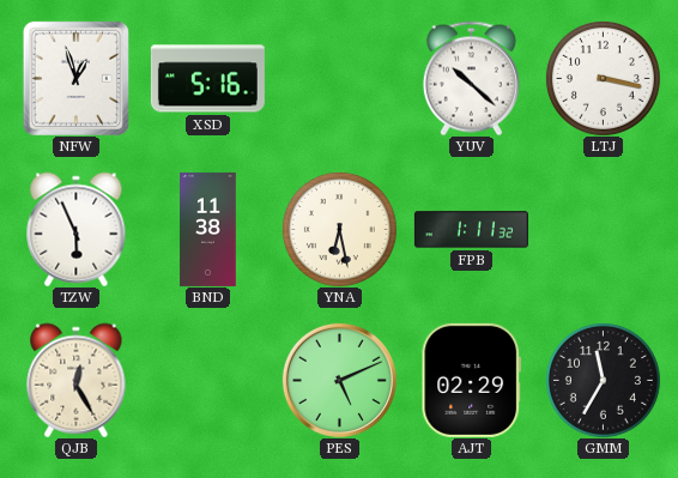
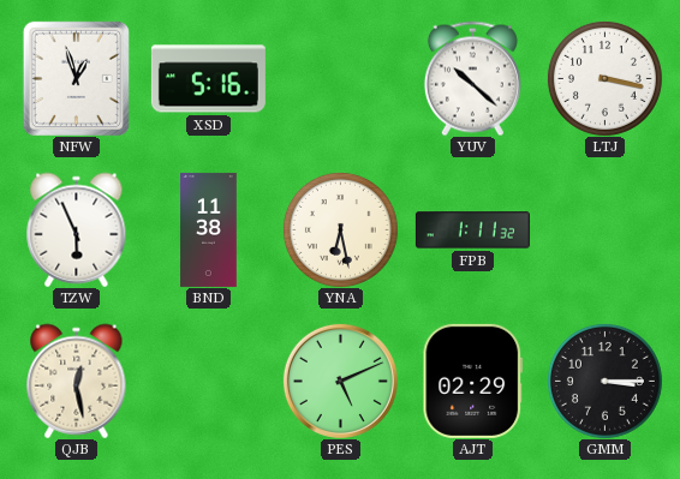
QJB: 12:25 -> 12:28
GMM: 11:35 -> 3:15
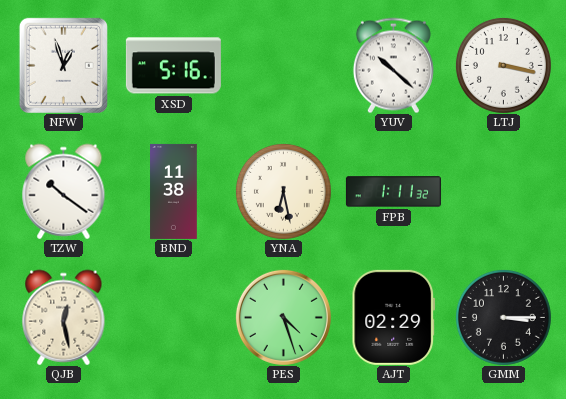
TZW: 5:56 -> 10:21
PES: 5:11 -> 4:27
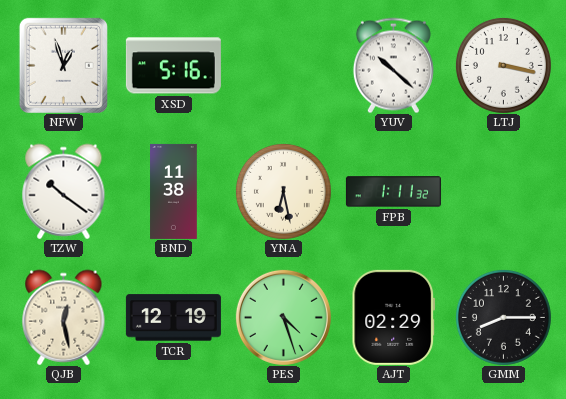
TCR: none -> 12:19
GMM: 3:15 -> 8:15
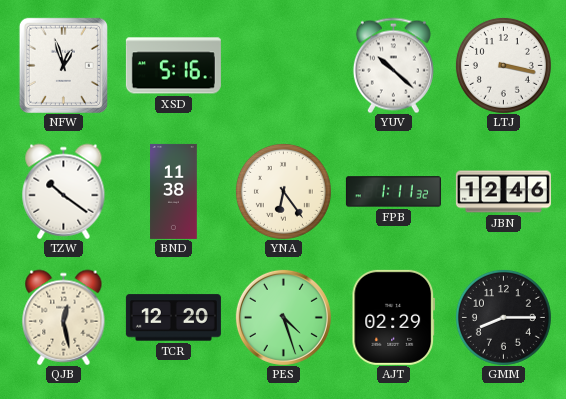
YNA: 6:28 -> 6:24
JBN: none -> 12:46
TCR: 12:19 -> 12:20
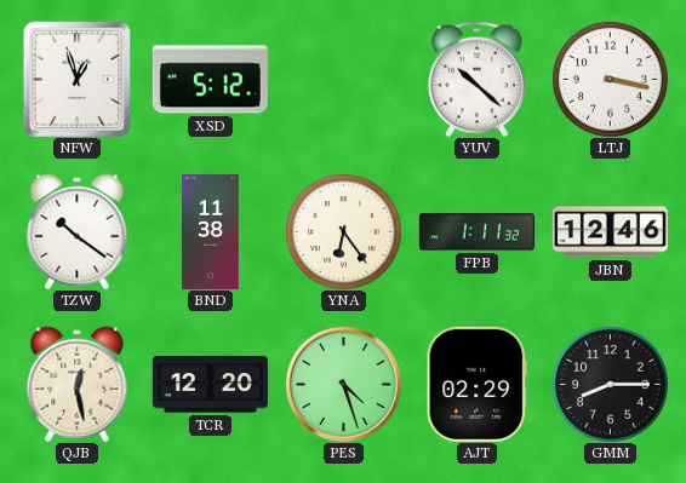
XSD: 5:16 -> 5:12
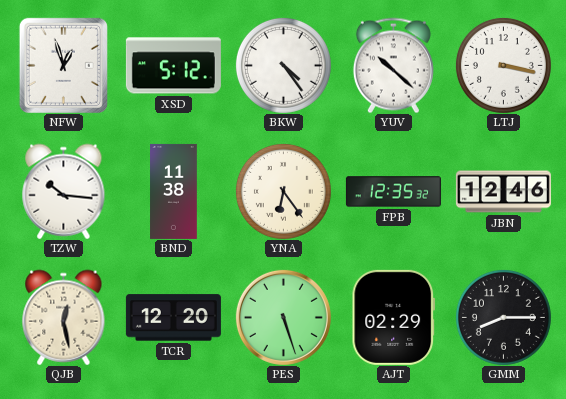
BKW: none -> 4:24
TZW: 10:21 -> 10:16
FPB: 1:11 -> 12:35
PES: 4:27 -> 5:27
